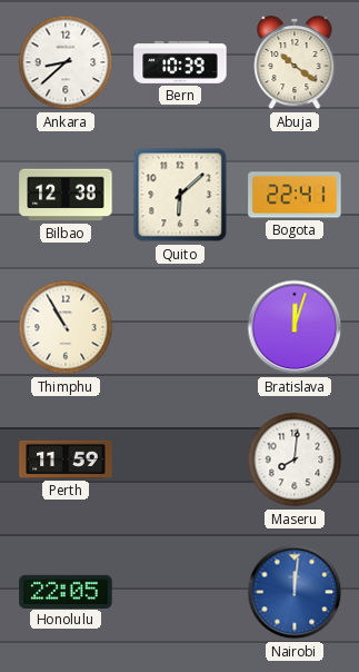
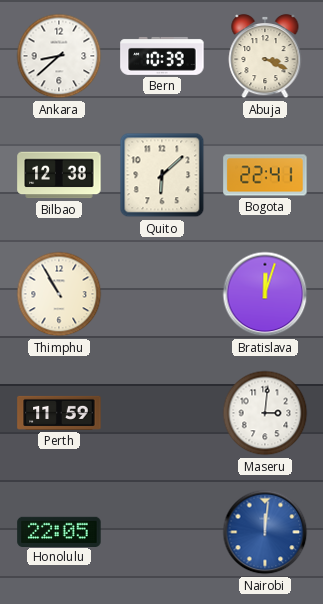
Abuja: 10:21 -> 3:19
Maseru: 8:01 -> 3:01
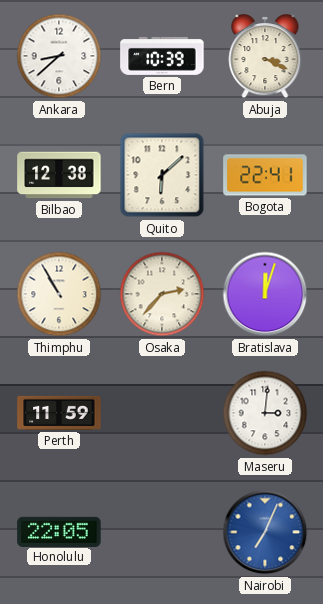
Osaka: none -> 2:37
Nairobi: 12:01 -> 7:04
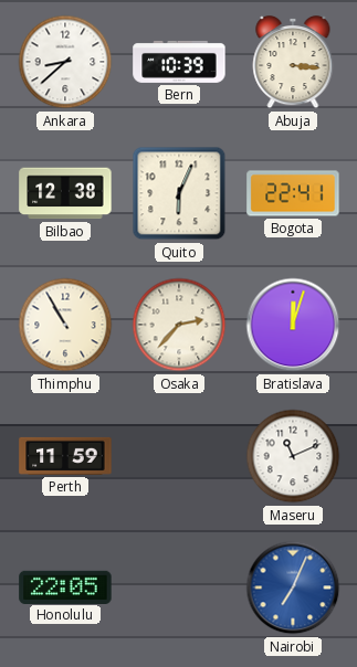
Abuja: 3:19 -> 3:16
Quito: 6:08 -> 6:04
Maseru: 3:01 -> 11:11
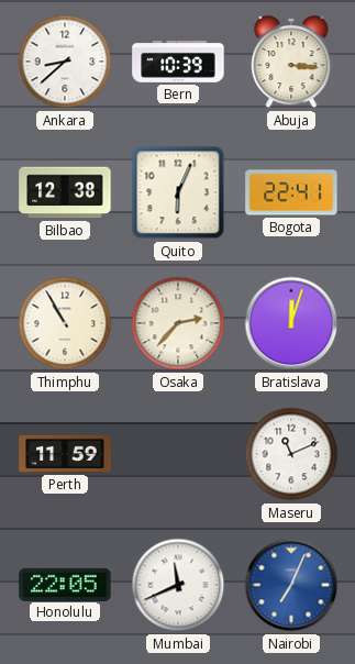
Mumbai: none -> 11:41
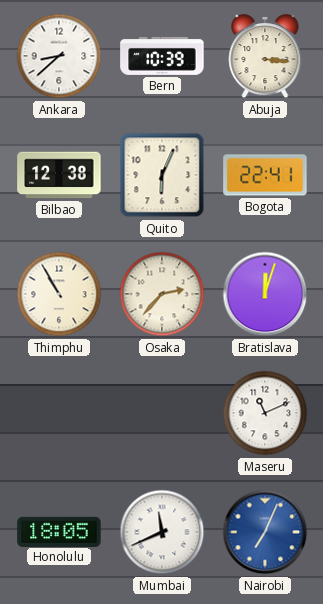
Perth: 11:59 -> none
Honolulu: 22:05 -> 18:05
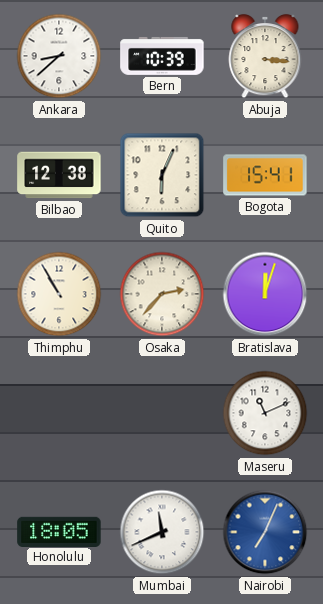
Bogota: 22:41 -> 15:41
